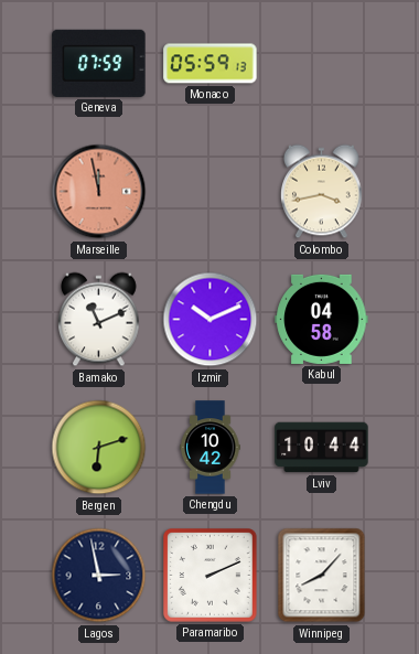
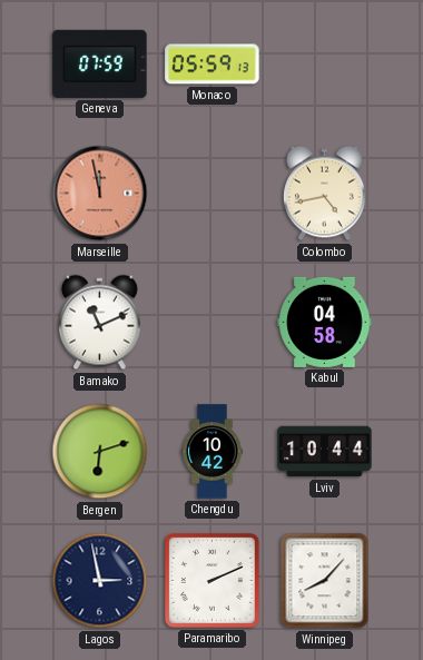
Colombo: 3:43 -> 4:43
Izmir: 10:11 -> none
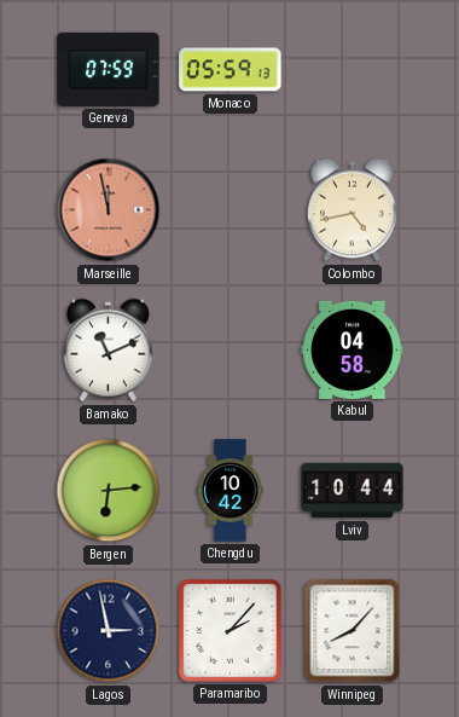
Bergen: 6:12 -> 6:14
Paramaribo: 2:11 -> 2:07
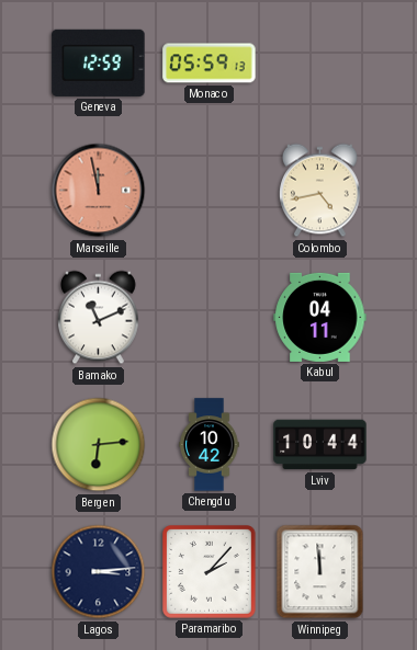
Geneva: 07:59 -> 12:59
Kabul: 04:58 -> 04:11
Lagos: 2:58 -> 3:14
Winnipeg: 8:07 -> 11:59
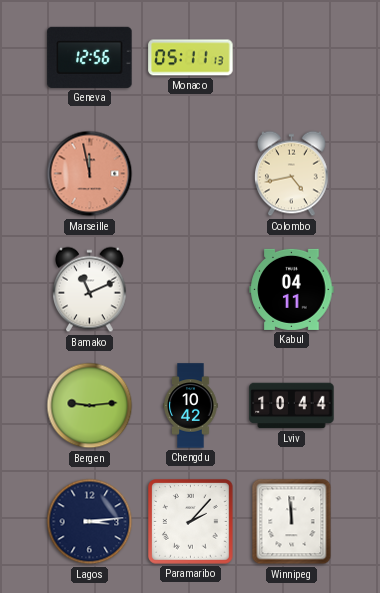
Geneva: 12:59 -> 12:56
Monaco: 05:59 -> 05:11
Bergen: 6:14 -> 9:14
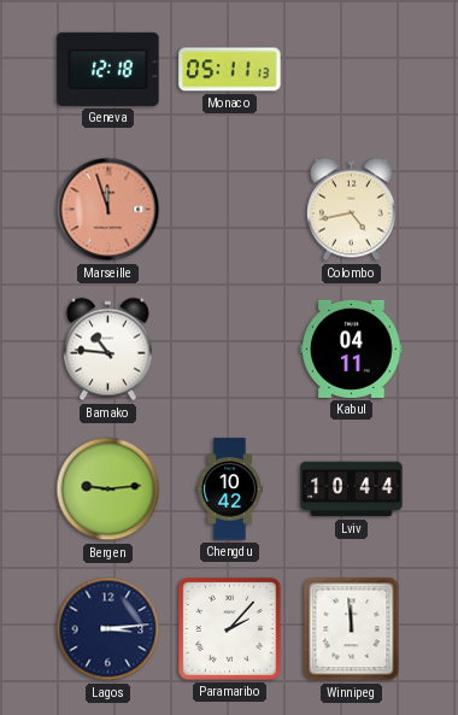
Geneva: 12:56 -> 12:18
Marseille: 11:58 -> 11:57
Bamako: 11:11 -> 10:46
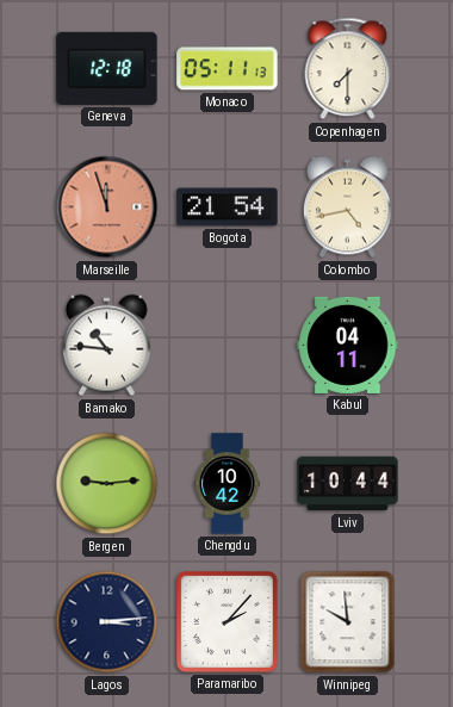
Copenhagen: none -> 7:30
Bogota: none -> 21:54
Winnipeg: 11:59 -> 9:59
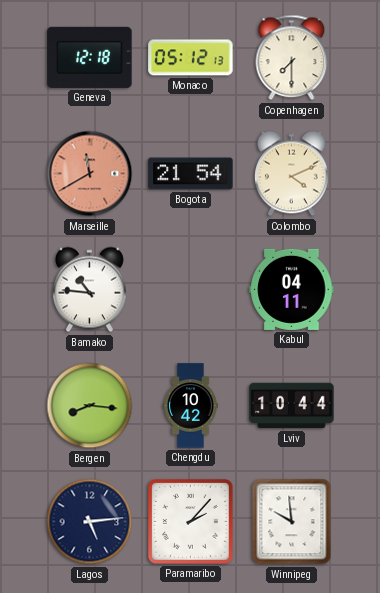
Monaco: 05:11 -> 05:12
Marseille: 11:57 -> 11:40
Colombo: 4:43 -> 4:11
Bergen: 9:14 -> 8:16
Lagos: 3:14 -> 5:14
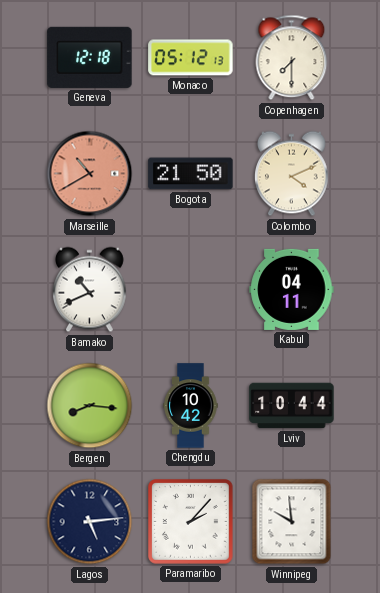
Marseille: 11:40 -> 10:40
Bogota: 21:54 -> 21:50
Bamako: 10:46 -> 10:41
